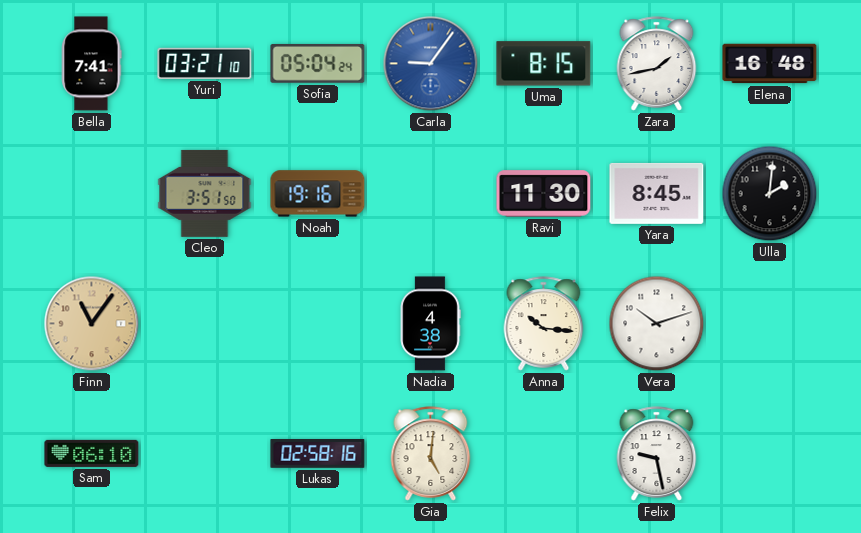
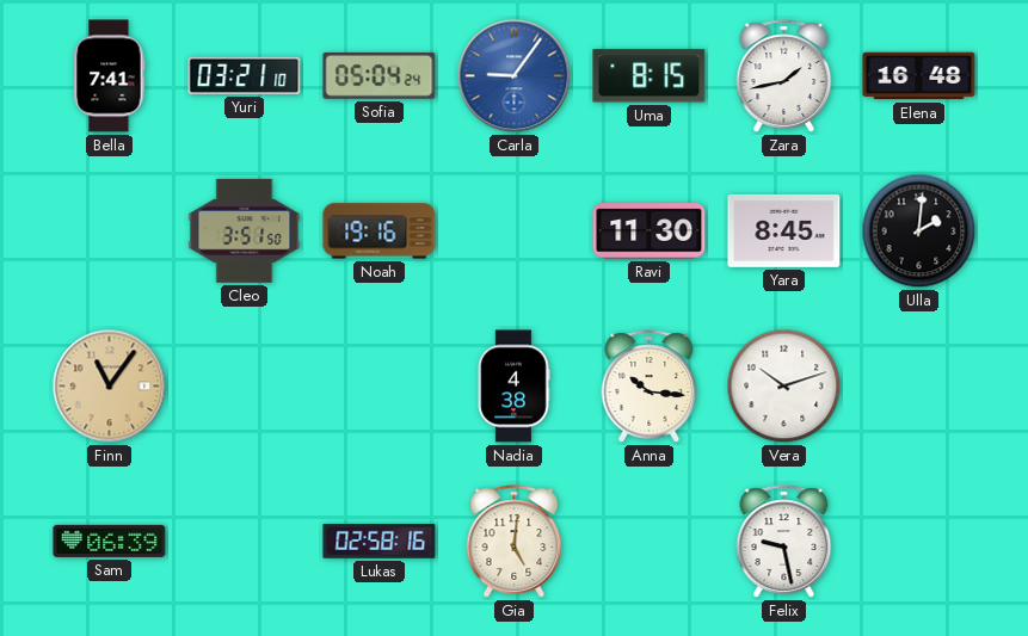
Sam: 06:10 -> 06:39
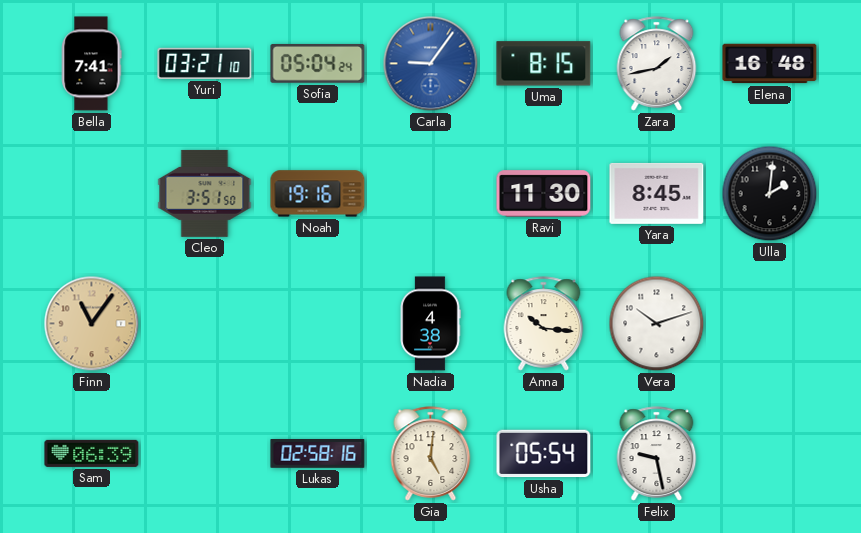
Usha: none -> 05:54
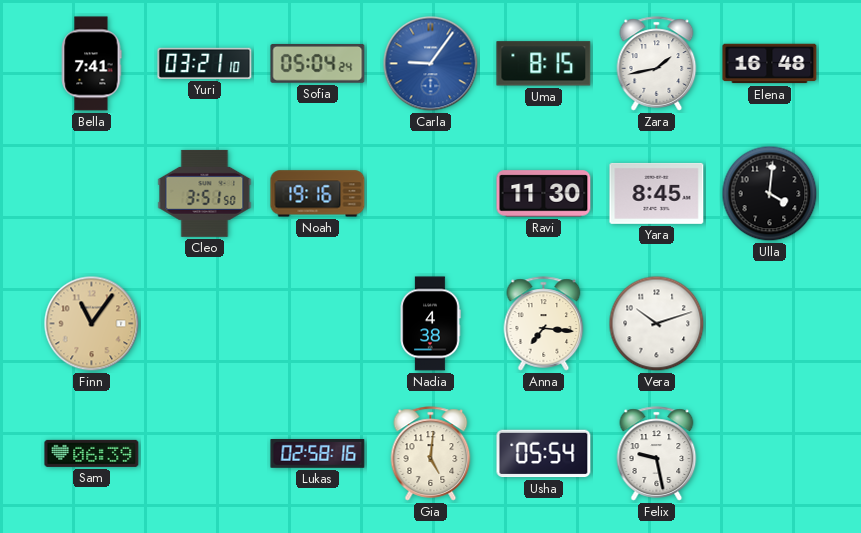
Ulla: 2:01 -> 4:01
Anna: 10:16 -> 7:16
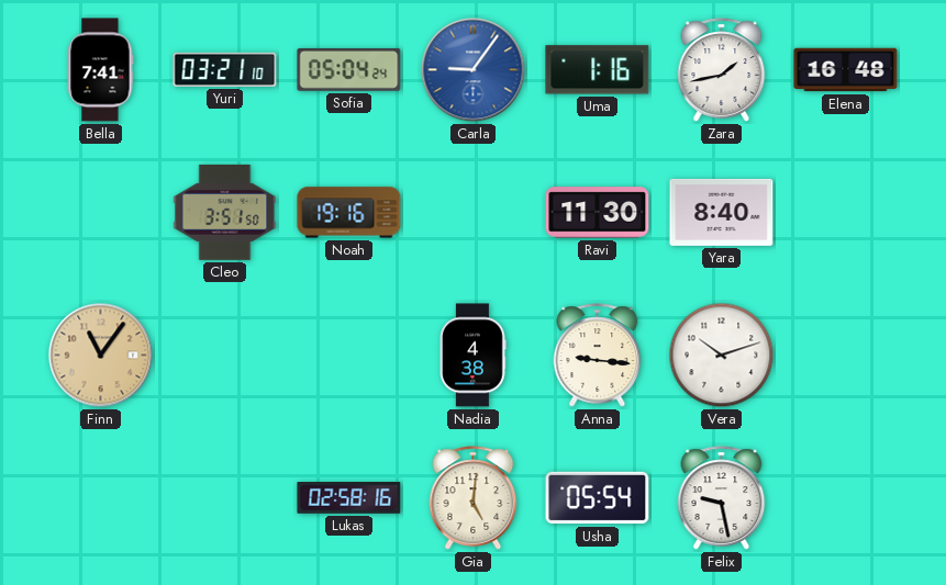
Uma: 8:15 -> 1:16
Yara: 8:45 -> 8:40
Ulla: 4:01 -> none
Anna: 7:16 -> 9:16
Sam: 06:39 -> none
